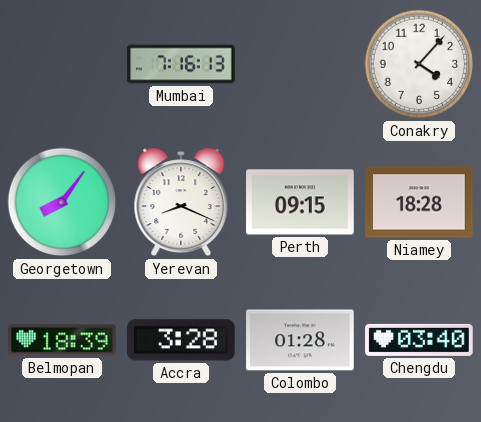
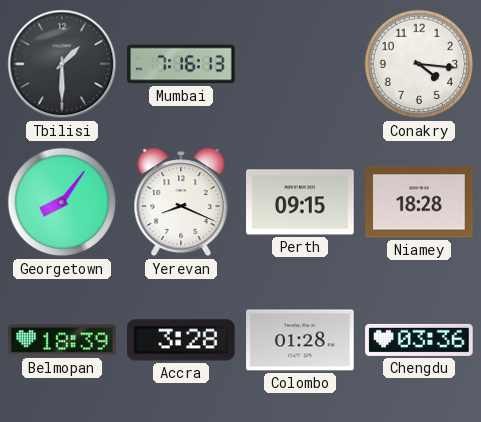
Tbilisi: none -> 1:30
Conakry: 4:07 -> 4:16
Chengdu: 03:40 -> 03:36
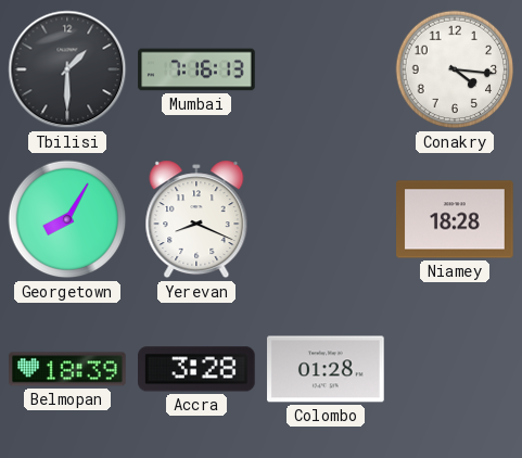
Georgetown: 8:06 -> 8:05
Perth: 09:15 -> none
Chengdu: 03:36 -> none
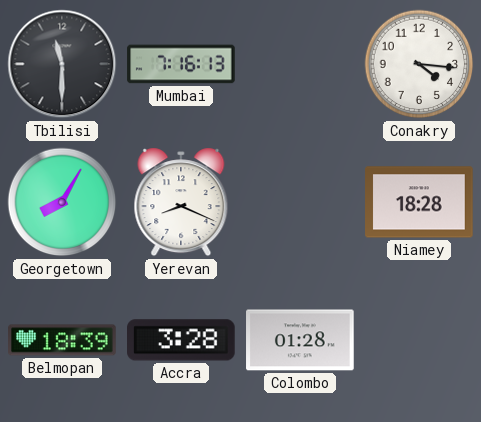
Tbilisi: 1:30 -> 11:30
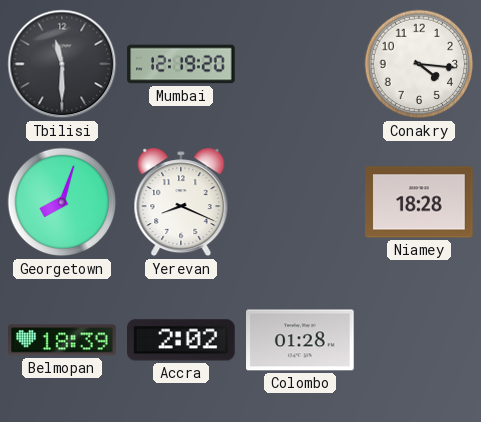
Mumbai: 7:16 -> 12:19
Georgetown: 8:05 -> 8:03
Accra: 3:28 -> 2:02
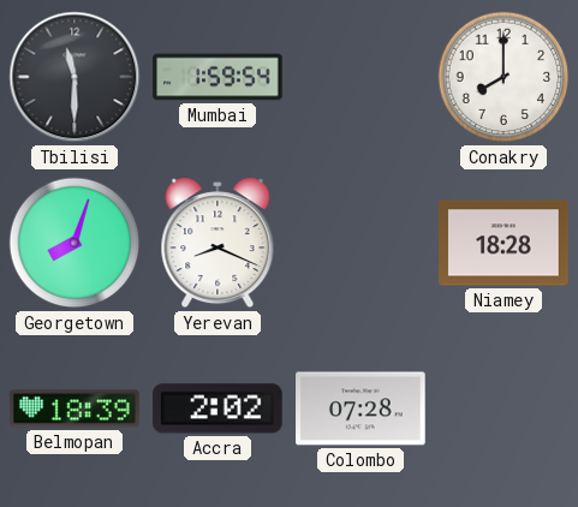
Mumbai: 12:19 -> 1:59
Conakry: 4:16 -> 8:00
Colombo: 01:28 -> 07:28
